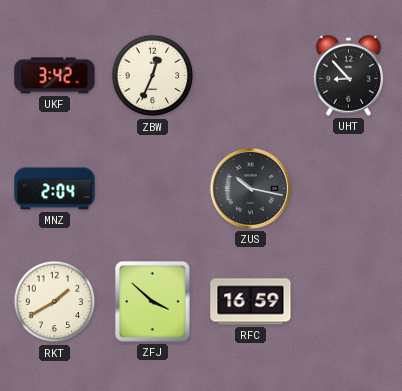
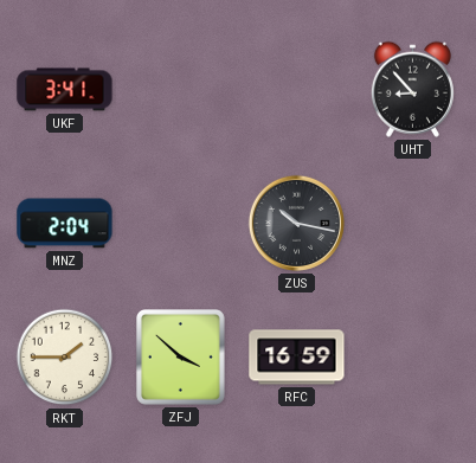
UKF: 3:42 -> 3:41
ZBW: 12:34 -> none
RKT: 1:40 -> 1:45
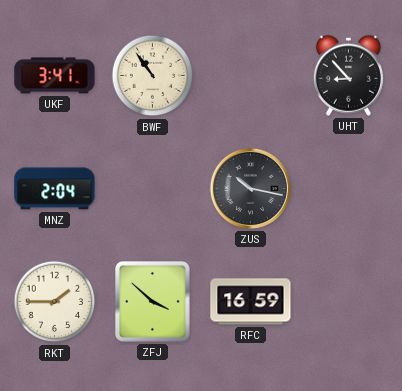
BWF: none -> 10:54
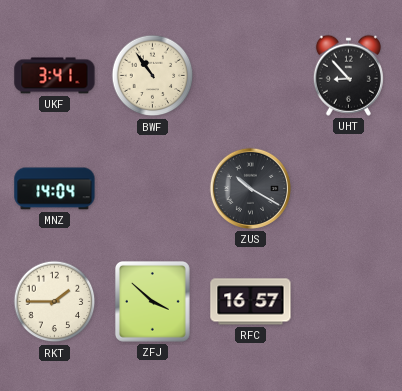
MNZ: 2:04 -> 14:04
ZUS: 10:17 -> 10:20
RFC: 16:59 -> 16:57
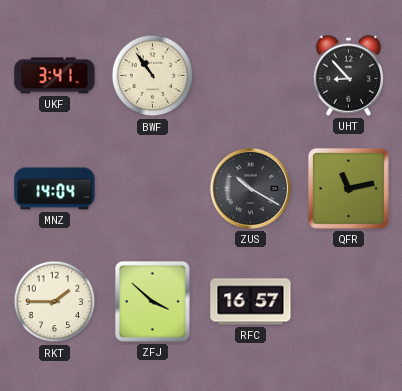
QFR: none -> 11:13
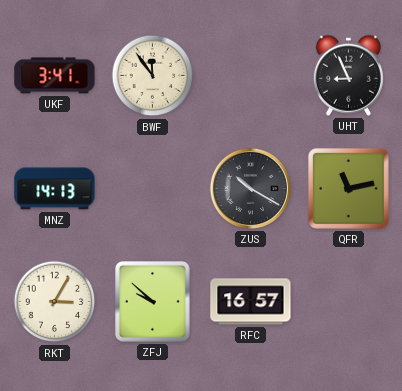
BWF: 10:54 -> 11:54
UHT: 8:53 -> 8:56
MNZ: 14:04 -> 14:13
RKT: 1:45 -> 3:05
ZFJ: 3:52 -> 9:52
